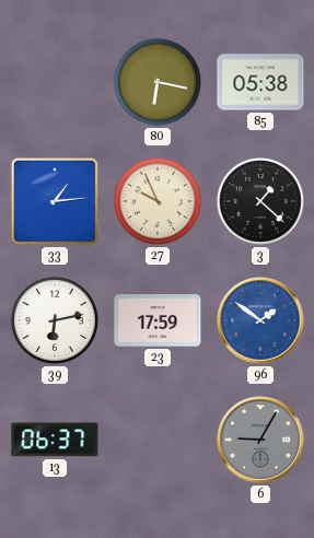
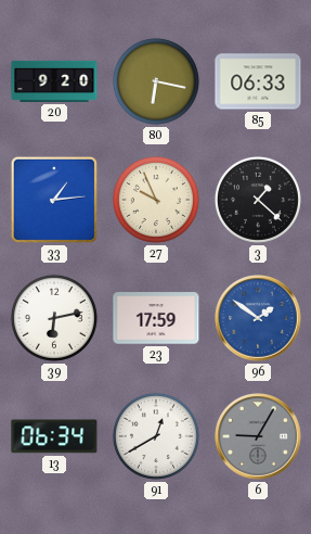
20: none -> 9:20
85: 05:38 -> 06:33
13: 06:37 -> 06:34
91: none -> 12:40
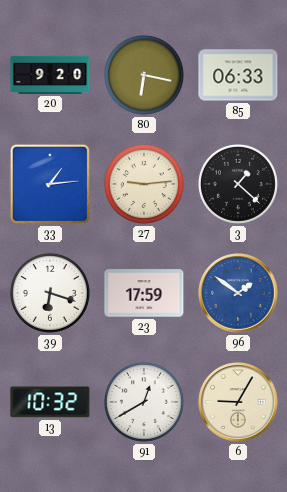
27: 9:56 -> 9:14
39: 6:13 -> 6:18
13: 06:34 -> 10:32
6 dial: grey -> cream
